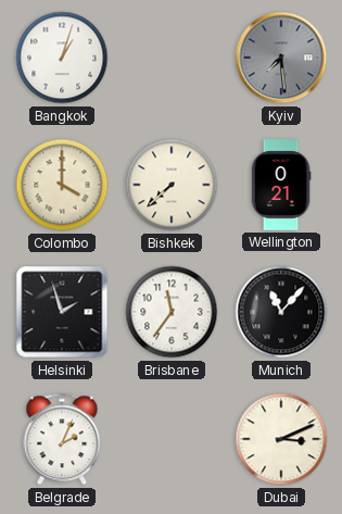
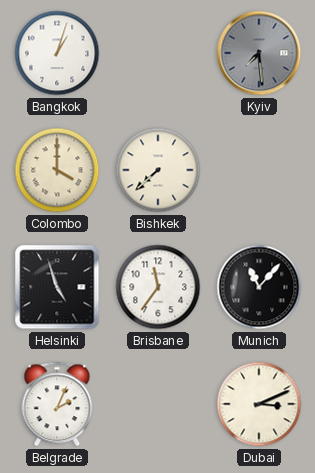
Wellington: 0:21 -> none
Helsinki: 1:57 -> 4:57
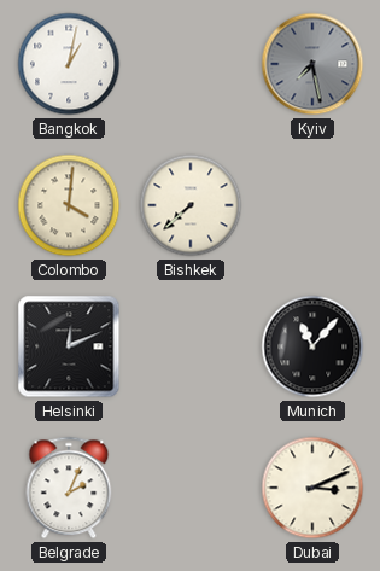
Bangkok: 1:03 -> 1:02
Kyiv: 7:29 -> 7:28
Colombo: 4:00 -> 4:01
Helsinki: 4:57 -> 12:11
Brisbane: 11:36 -> none
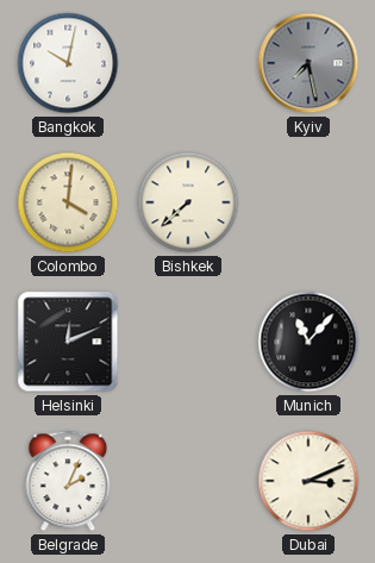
Bangkok: 1:02 -> 10:02
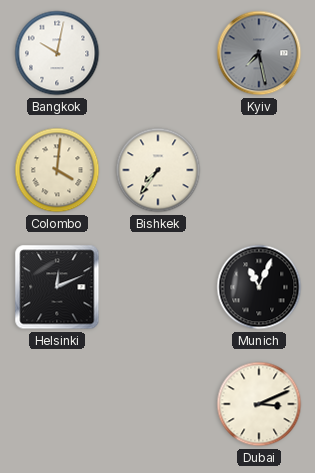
Bishkek: 7:38 -> 7:36
Munich: 11:07 -> 11:04
Belgrade: 2:04 -> none
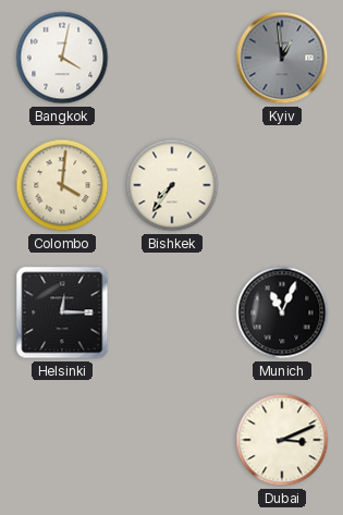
Bangkok: 10:02 -> 4:02
Kyiv: 7:28 -> 12:59
Helsinki: 12:11 -> 12:15
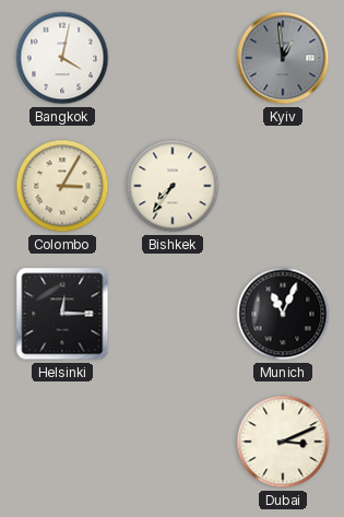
Colombo: 4:01 -> 3:05
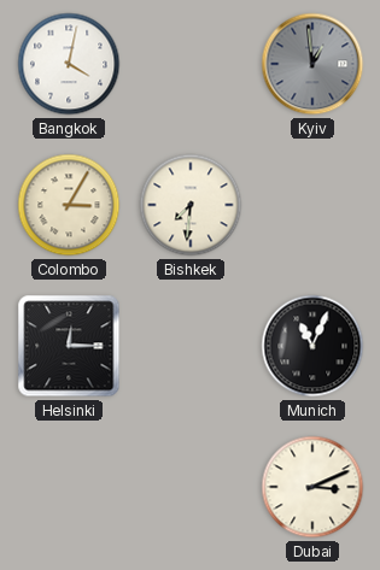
Bishkek: 7:36 -> 7:31
